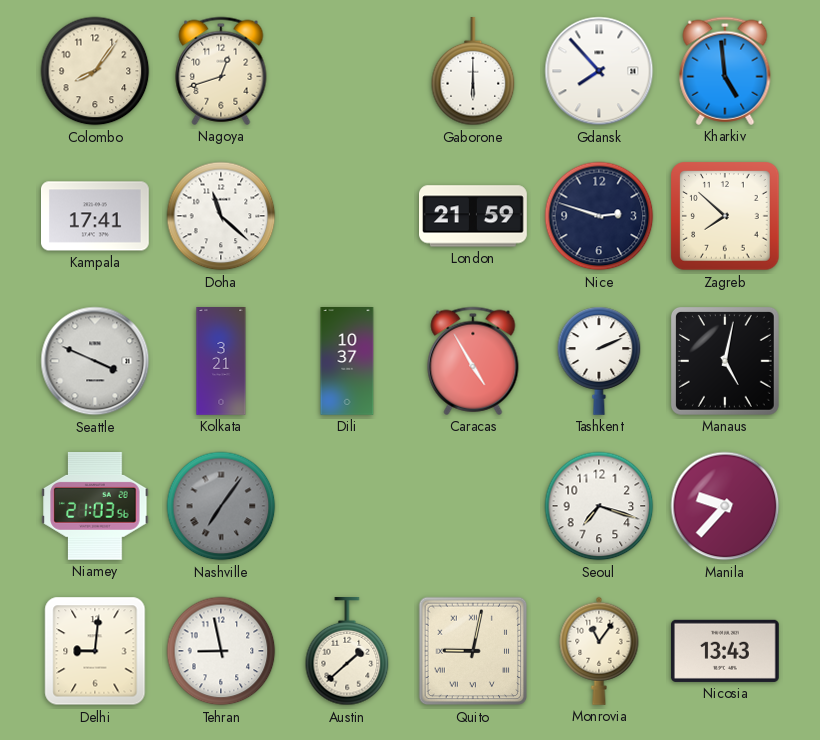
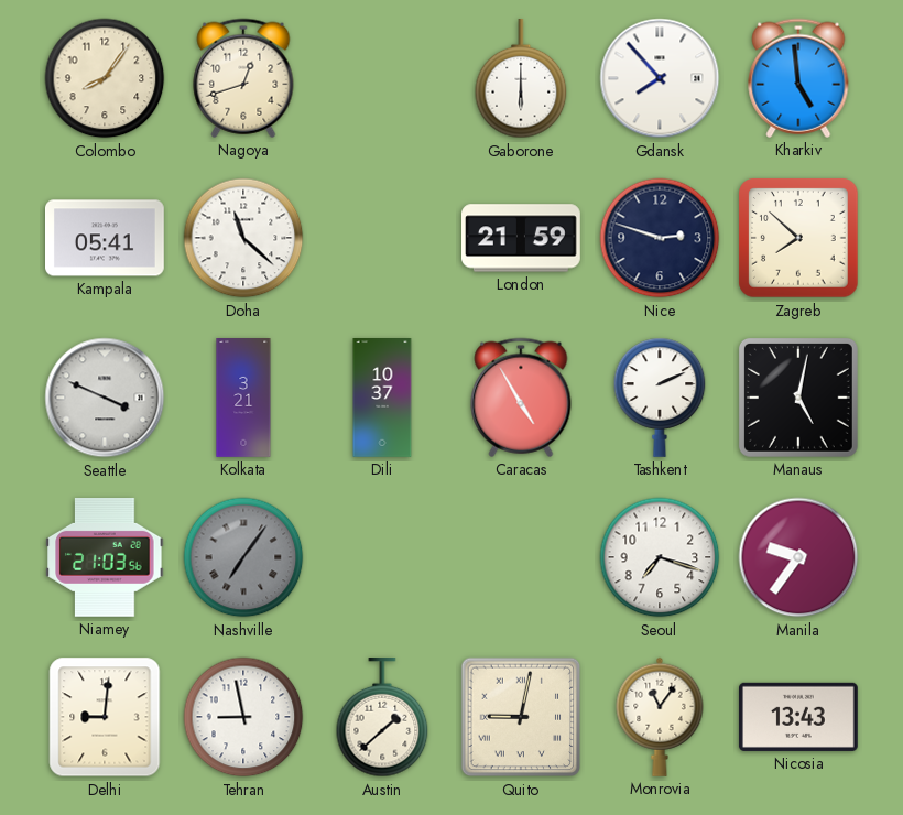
Kampala: 17:41 -> 05:41
Manila: 9:37 -> 9:36
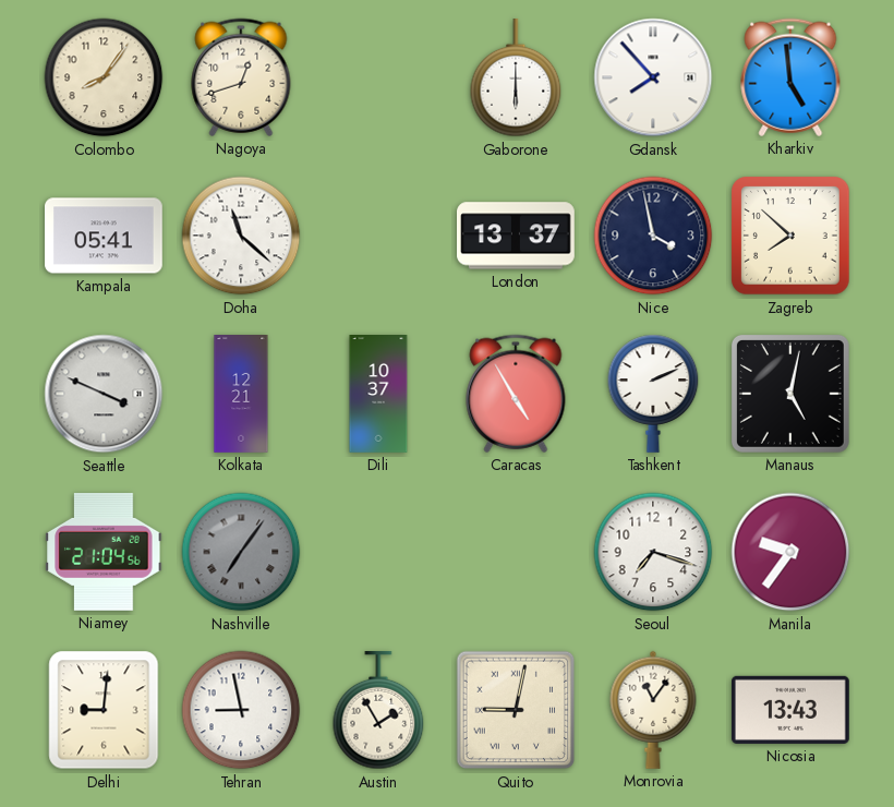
London: 21:59 -> 13:37
Nice: 2:48 -> 3:58
Kolkata: 3:21 -> 12:21
Niamey: 21:03 -> 21:04
Austin: 1:38 -> 1:55
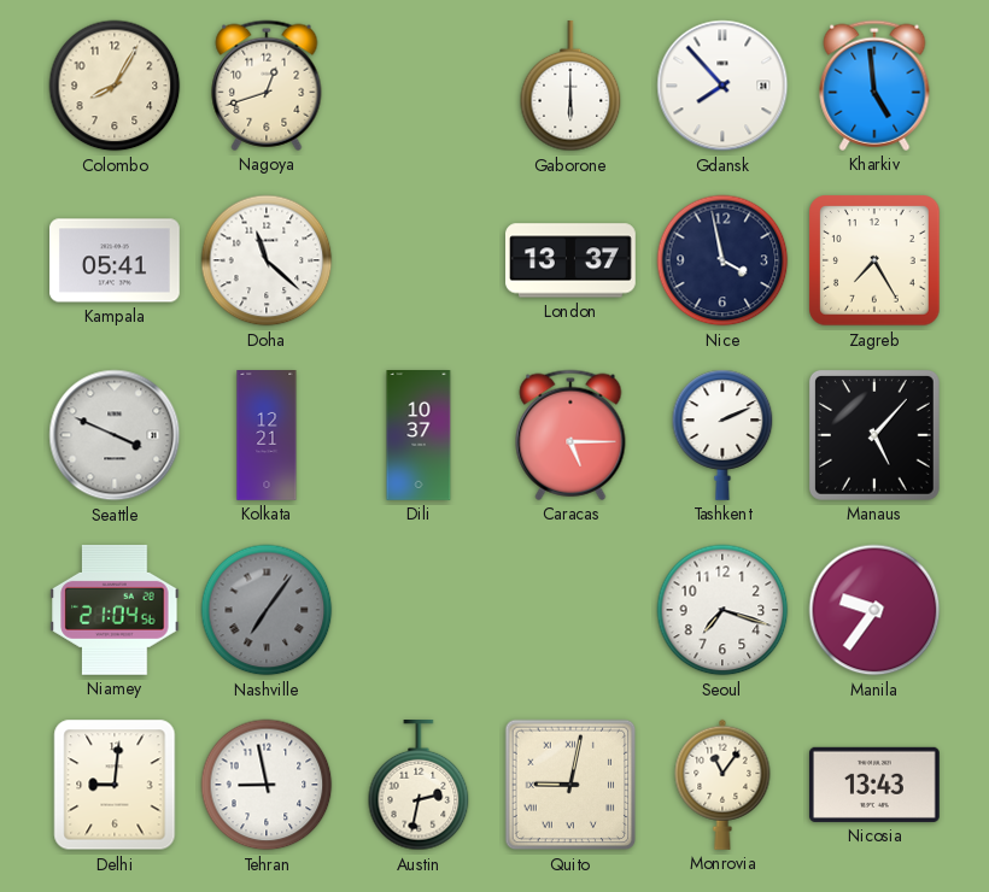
Colombo: 8:06 -> 8:05
Zagreb: 7:52 -> 7:25
Caracas: 4:55 -> 5:15
Manaus: 5:02 -> 5:07
Austin: 1:55 -> 2:32
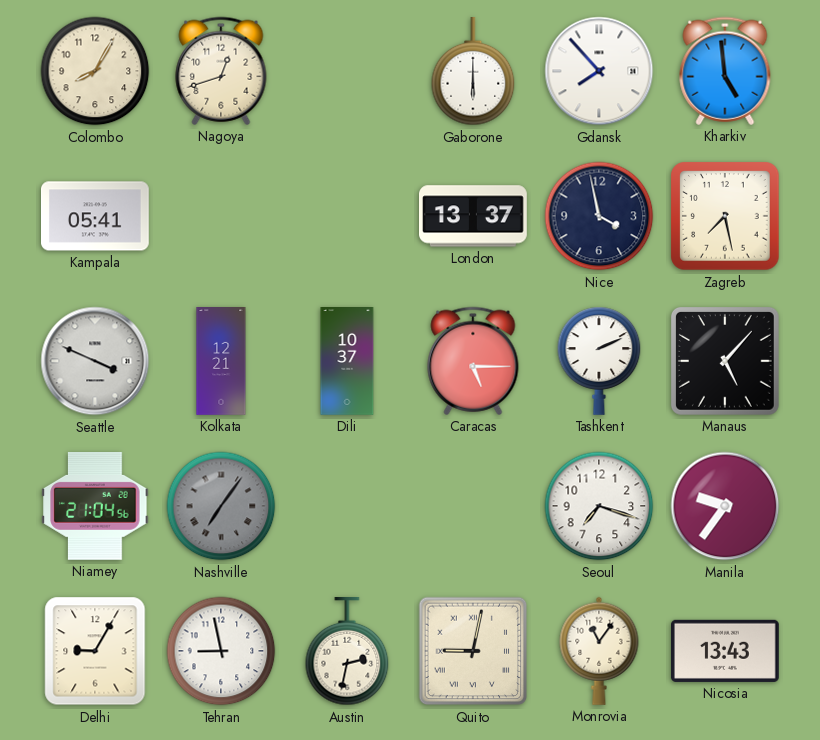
Doha: 11:22 -> none
Zagreb: 7:25 -> 7:28
Delhi: 9:01 -> 9:05
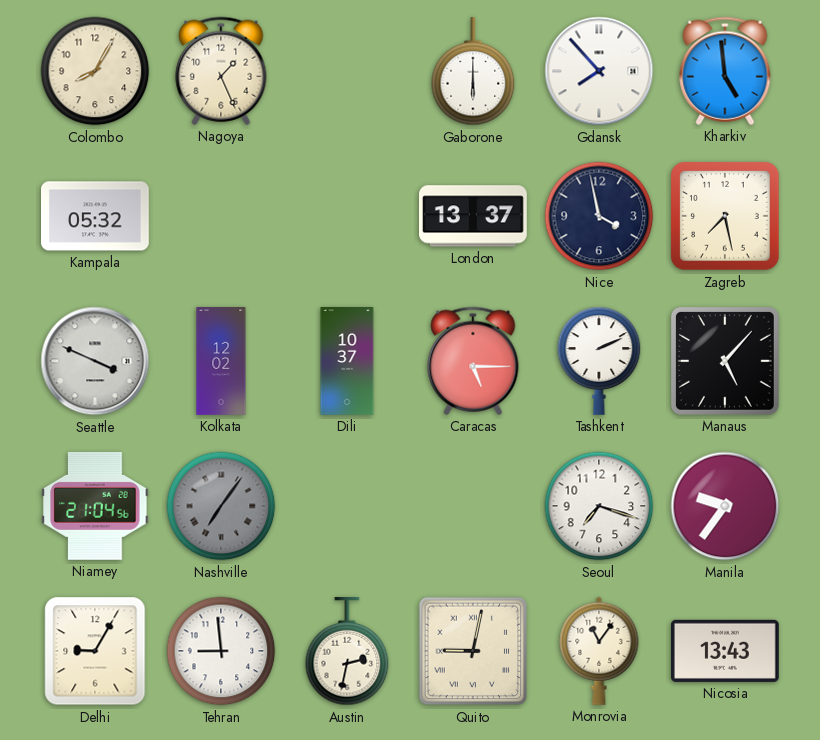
Nagoya: 12:42 -> 1:26
Kampala: 05:41 -> 05:32
Kolkata: 12:21 -> 12:02
Tehran: 8:58 -> 8:59
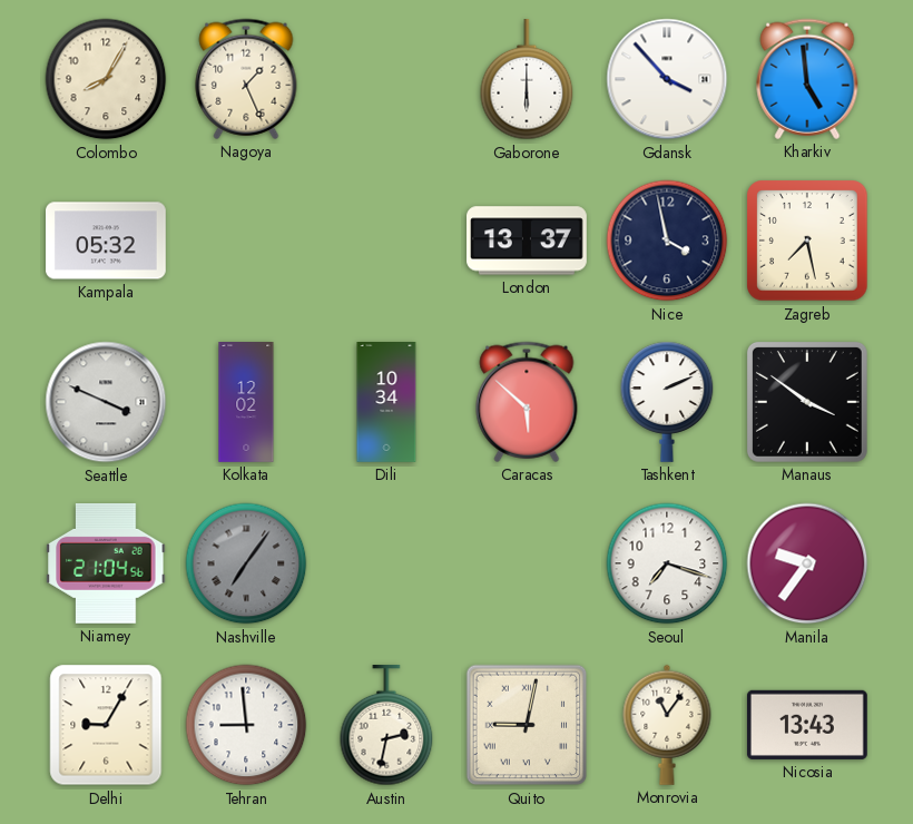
Gdansk: 7:53 -> 3:53
Dili: 10:37 -> 10:34
Caracas: 5:15 -> 5:52
Manaus: 5:07 -> 3:51
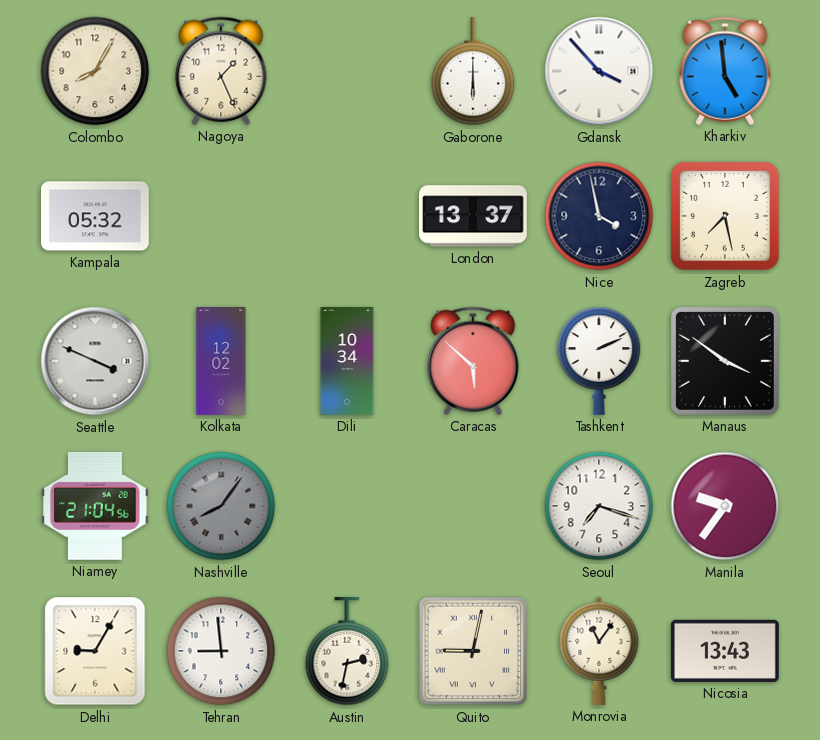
Nashville: 7:06 -> 8:06
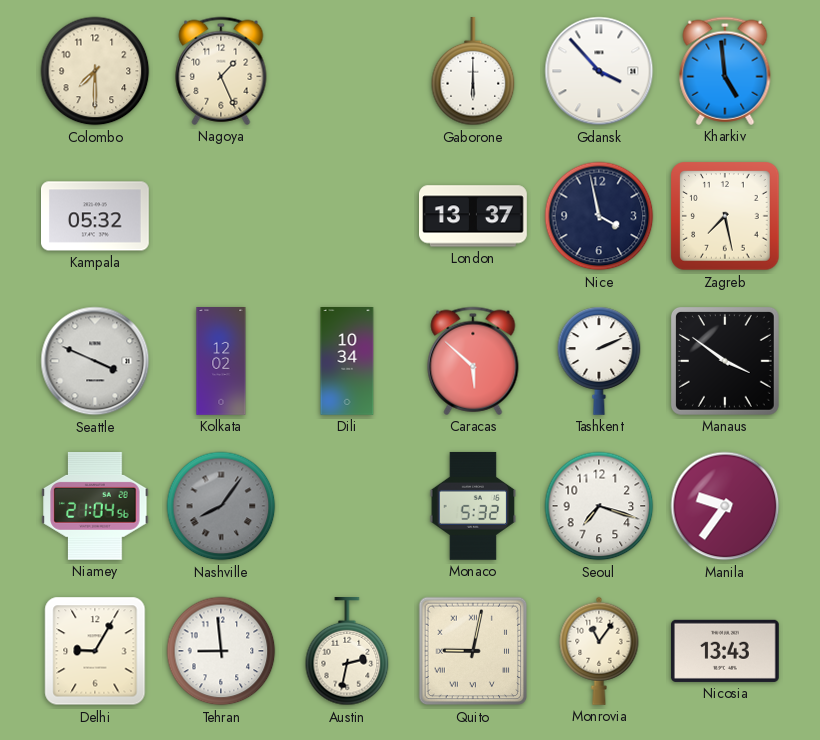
Colombo: 8:05 -> 7:30
Monaco: none -> 5:32
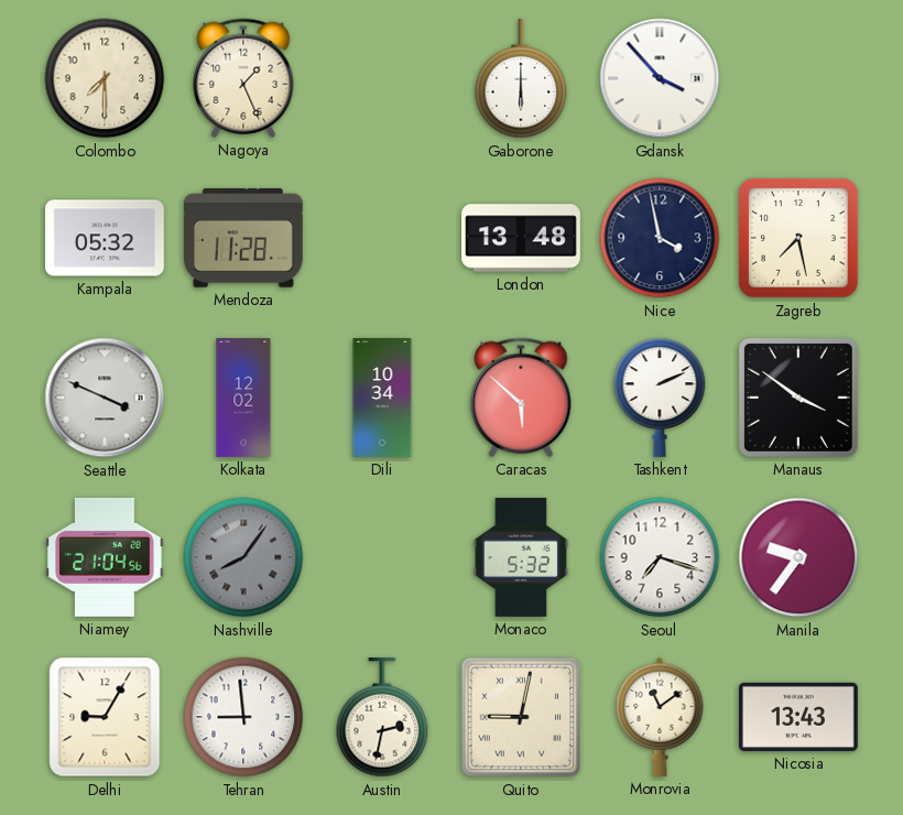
Kharkiv: 4:59 -> none
Mendoza: none -> 11:28
London: 13:37 -> 13:48
Monrovia: 11:06 -> 11:09
